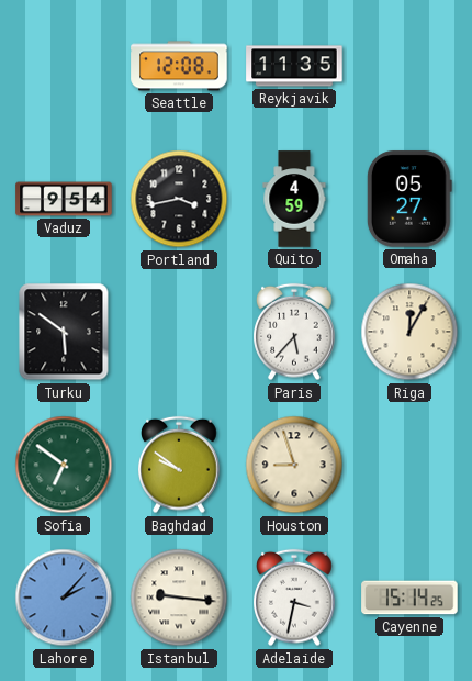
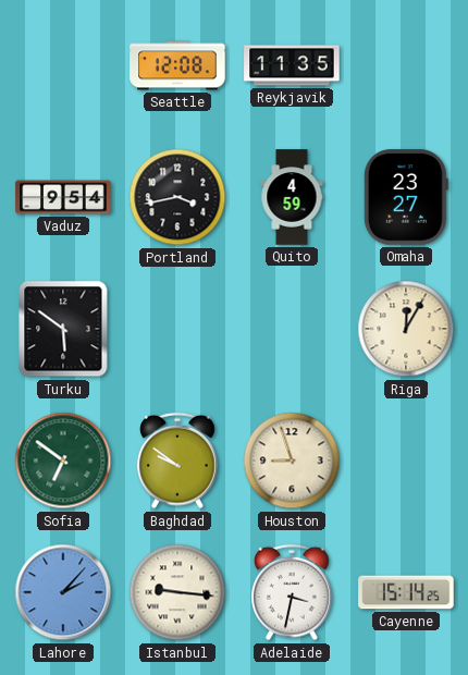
Omaha: 05:27 -> 23:27
Paris: 5:37 -> none
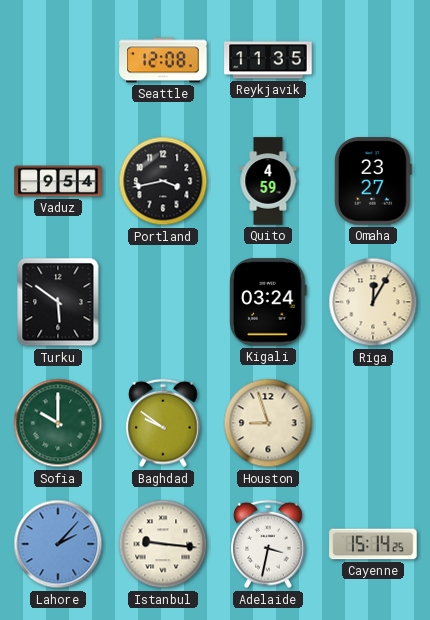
Kigali: none -> 03:24
Sofia: 6:51 -> 10:00
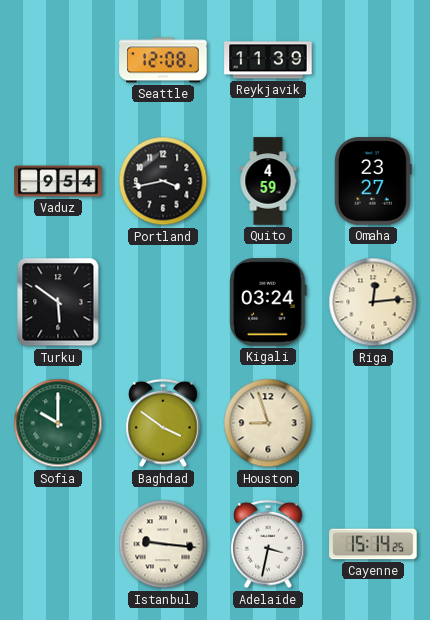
Reykjavik: 11:35 -> 11:39
Riga: 12:05 -> 12:14
Baghdad: 9:51 -> 3:51
Lahore: 2:07 -> none
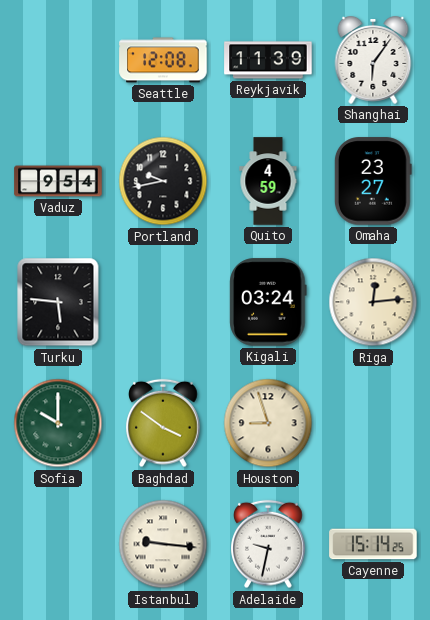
Shanghai: none -> 6:06
Portland: 3:43 -> 9:43
Turku: 5:51 -> 5:46
Adelaide: 3:32 -> 9:32
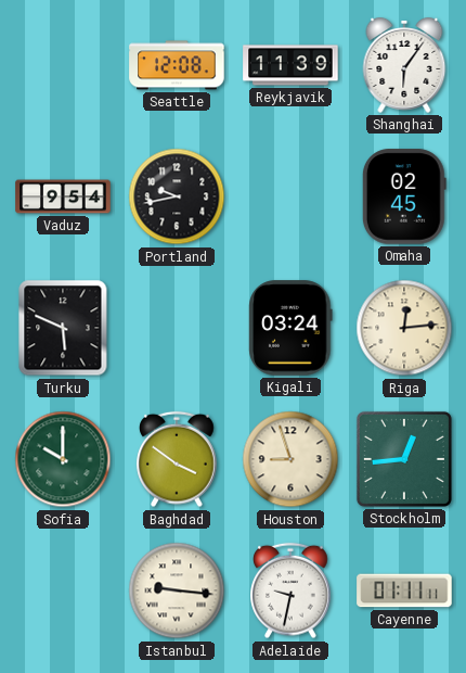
Quito: 4:59 -> none
Omaha: 23:27 -> 02:45
Turku: 5:46 -> 5:49
Stockholm: none -> 12:44
Cayenne: 15:14 -> 01:11
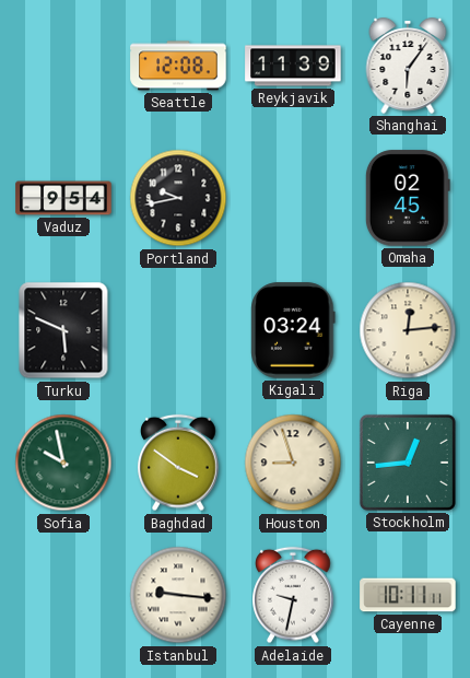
Sofia: 10:00 -> 9:58
Cayenne: 01:11 -> 10:11
